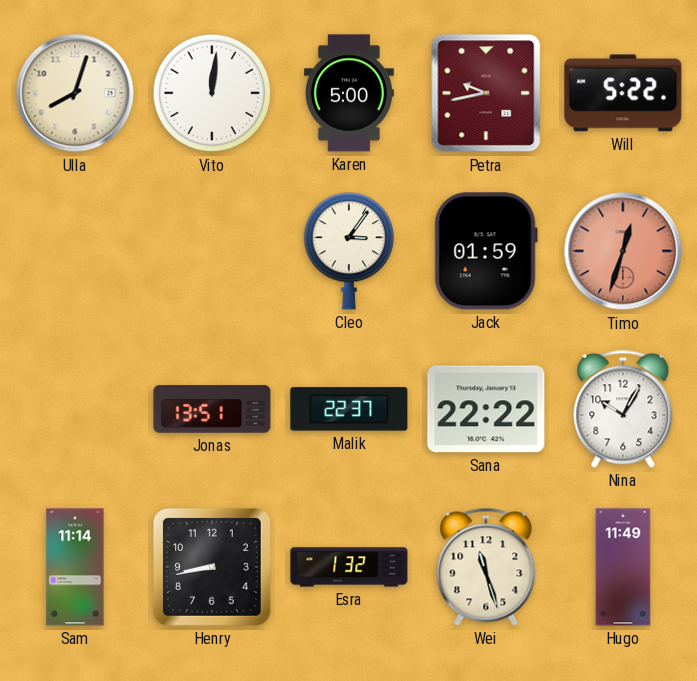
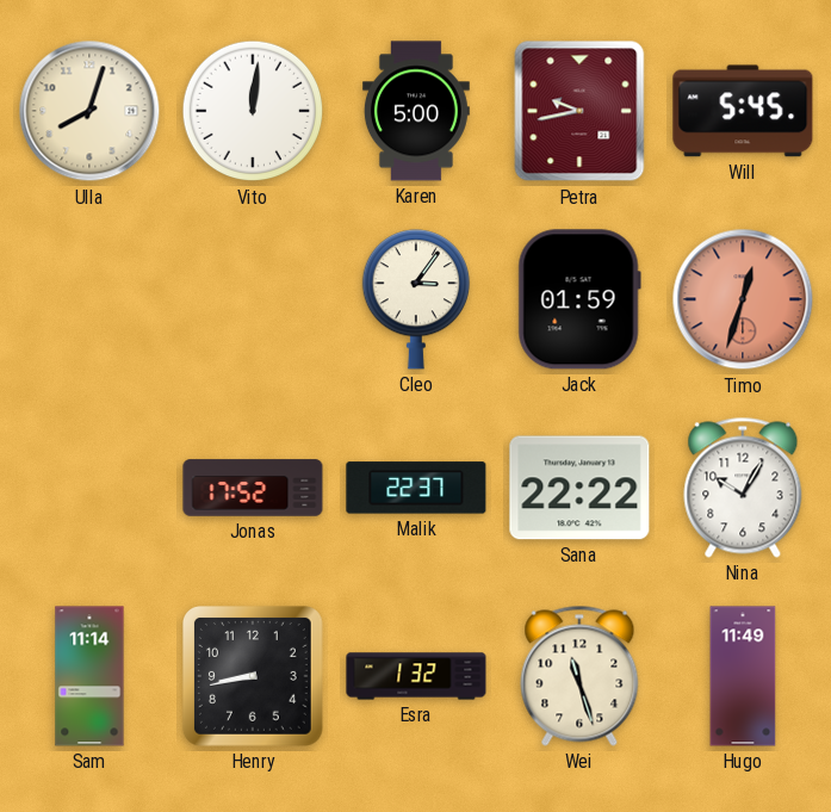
Will: 5:22 -> 5:45
Jonas: 13:51 -> 17:52
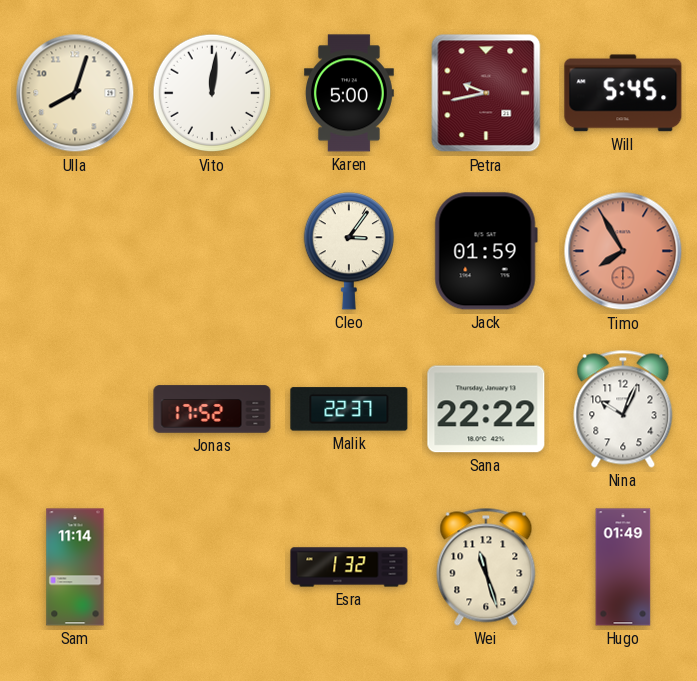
Timo: 12:33 -> 7:55
Nina: 10:05 -> 10:04
Henry: 8:43 -> none
Hugo: 11:49 -> 01:49
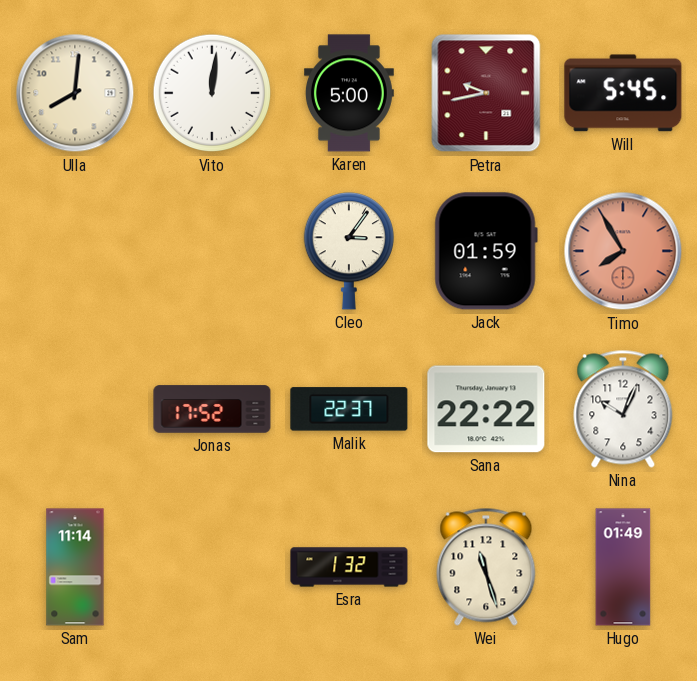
Ulla: 8:03 -> 8:01
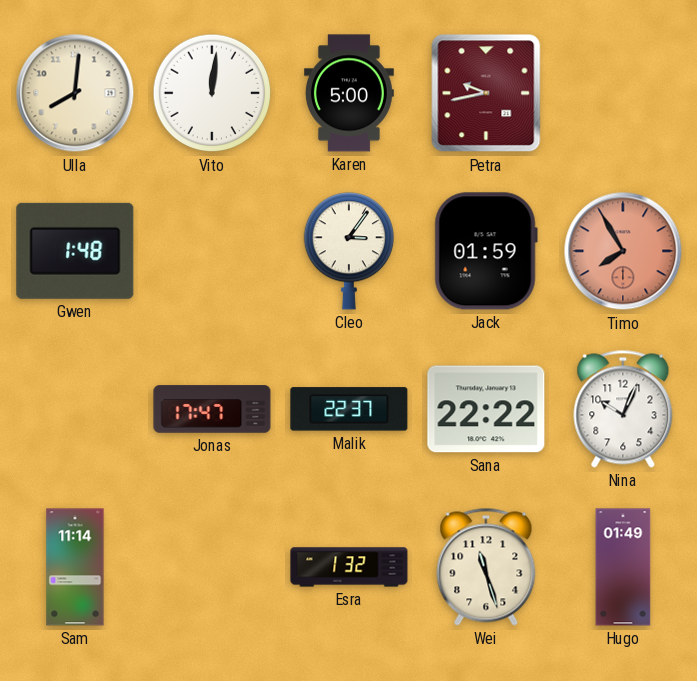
Will: 5:45 -> none
Gwen: none -> 1:48
Jonas: 17:52 -> 17:47
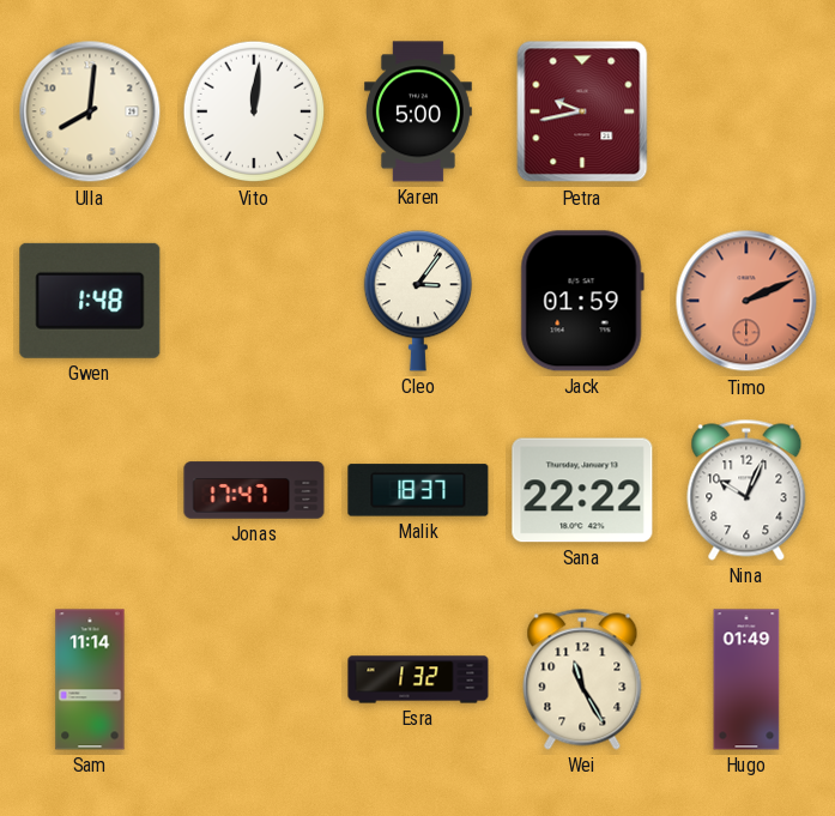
Timo: 7:55 -> 2:11
Malik: 22:37 -> 18:37
Wei: 11:27 -> 11:25
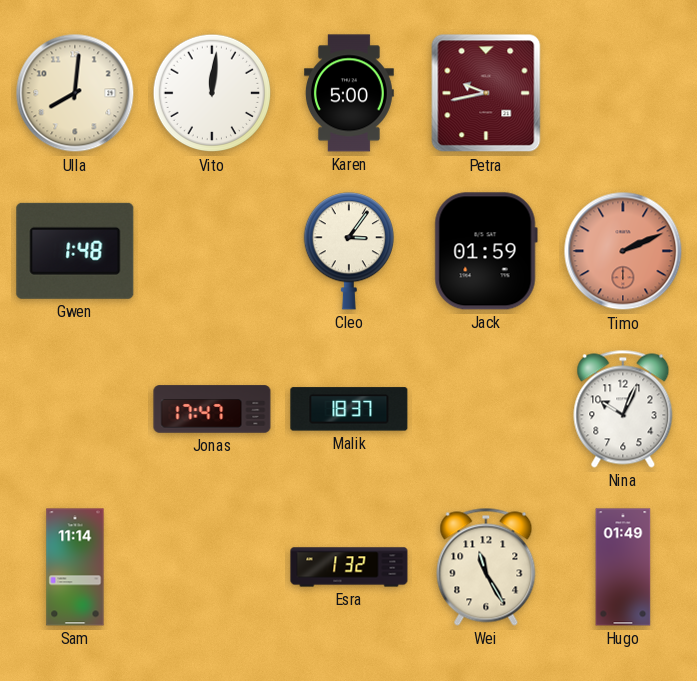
Sana: 22:22 -> none
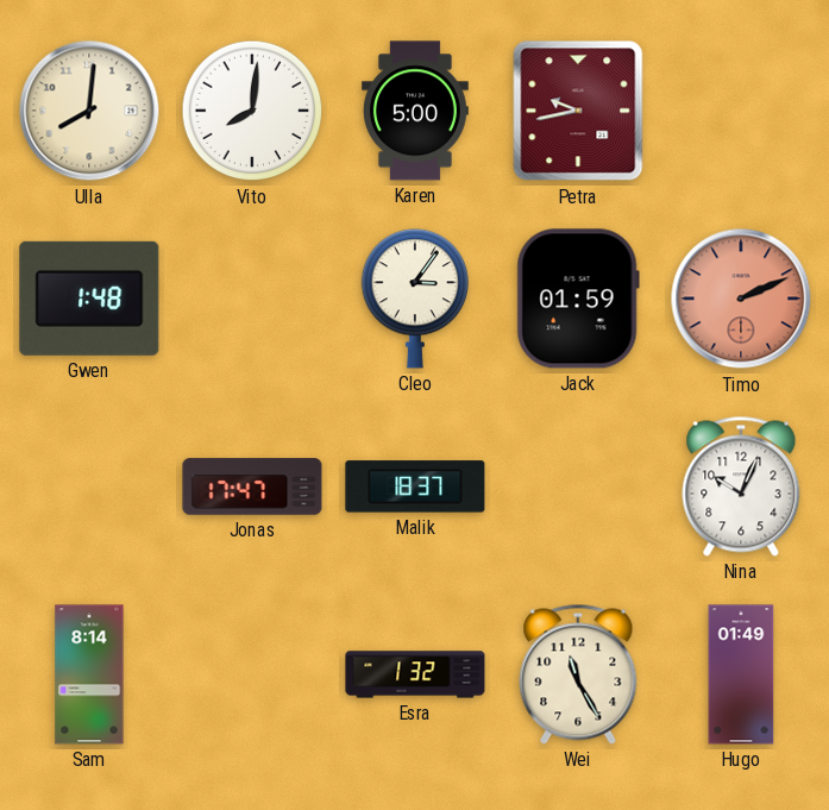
Vito: 12:01 -> 8:01
Sam: 11:14 -> 8:14
